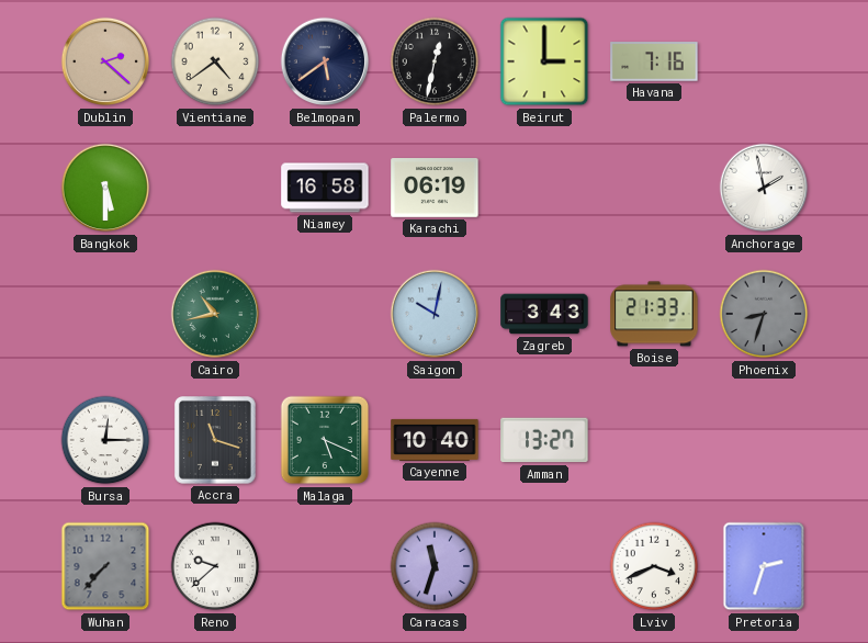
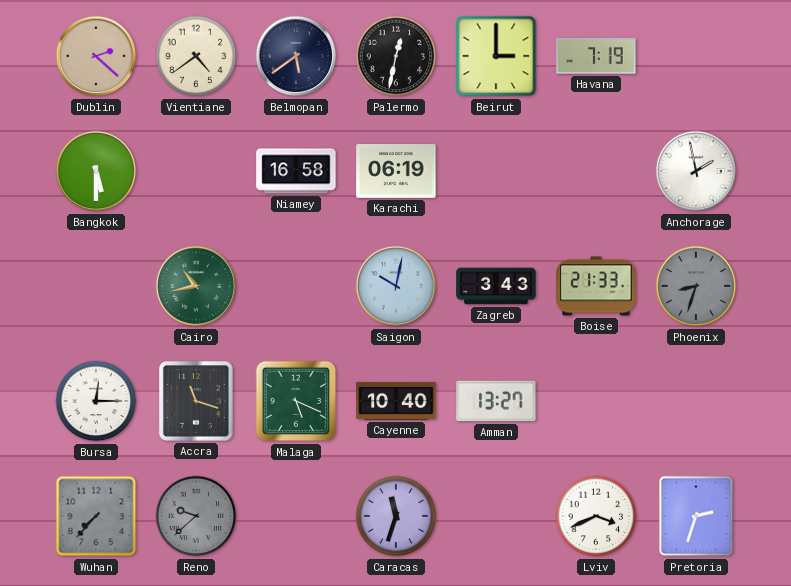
Havana: 7:16 -> 7:19
Reno dial: white -> grey
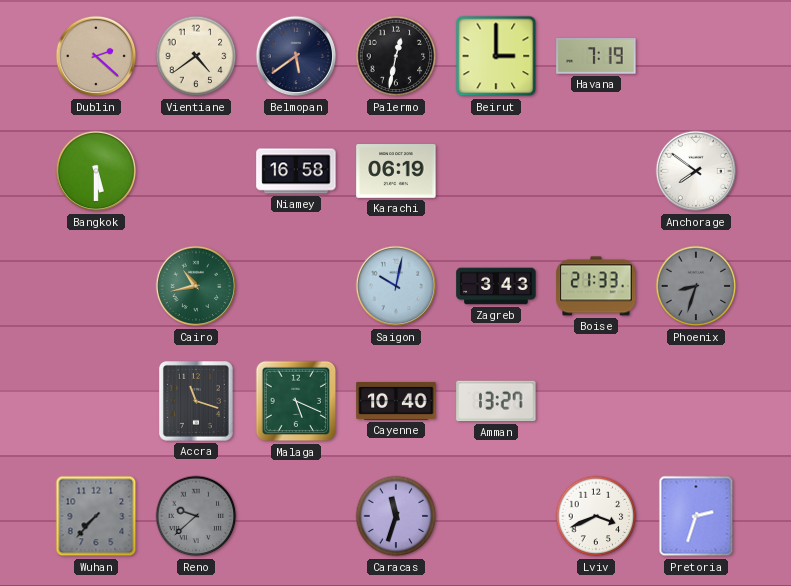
Anchorage: 1:58 -> 7:51
Bursa: 12:15 -> none
